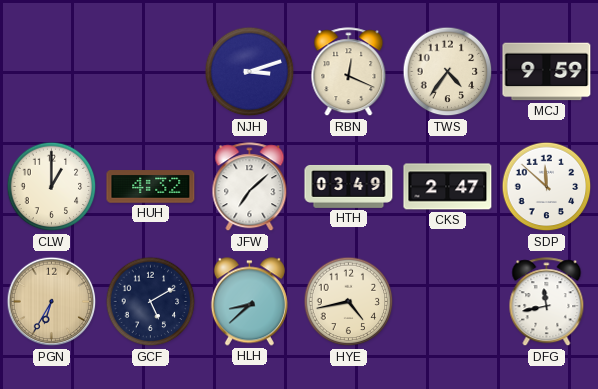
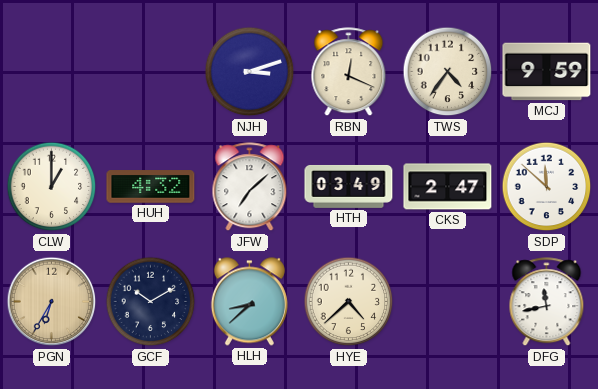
GCF: 5:10 -> 10:10
HYE: 4:43 -> 4:38
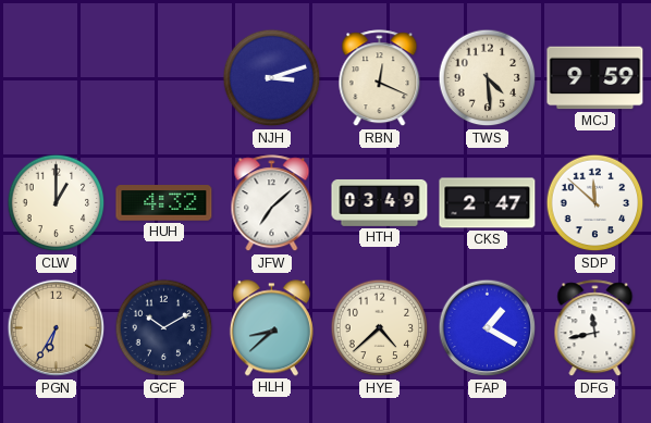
TWS: 4:36 -> 4:29
FAP: none -> 1:20
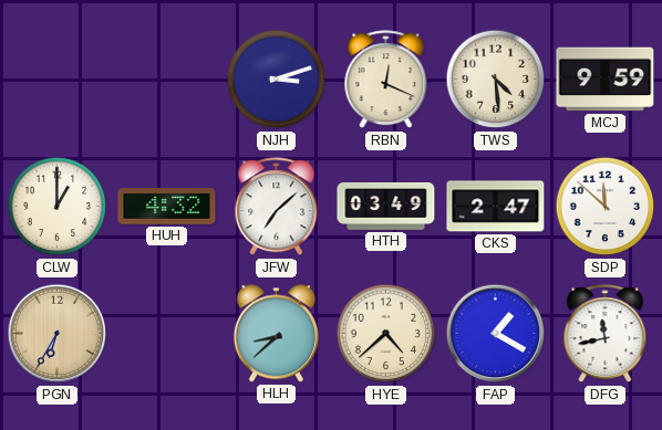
GCF: 10:10 -> none
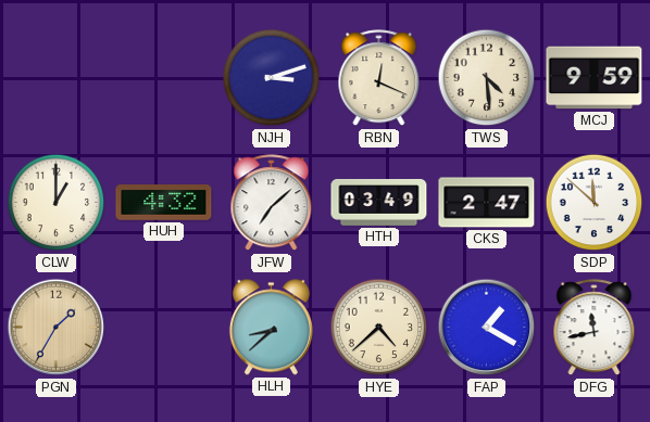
PGN: 6:35 -> 1:35
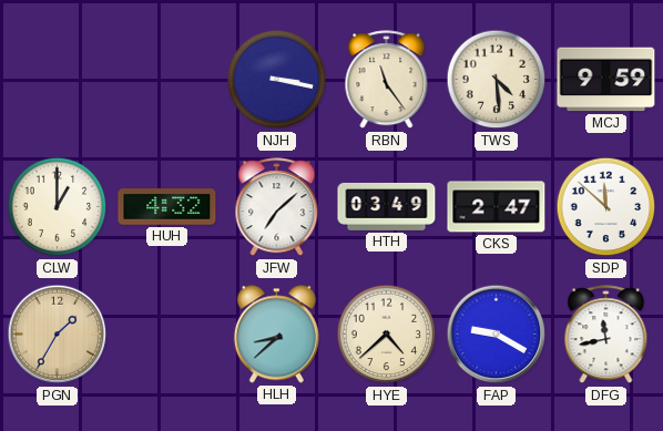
NJH: 3:12 -> 3:17
RBN: 12:19 -> 11:24
FAP: 1:20 -> 9:20
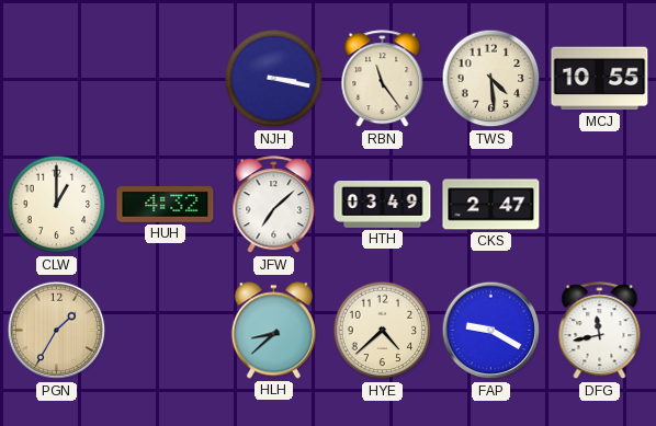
MCJ: 9:59 -> 10:55
SDP: 11:52 -> none
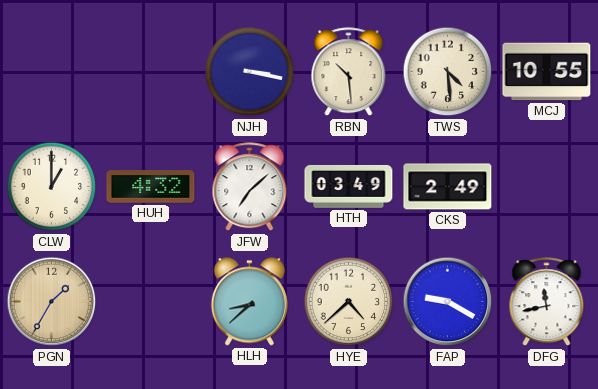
RBN: 11:24 -> 10:29
CKS: 2:47 -> 2:49
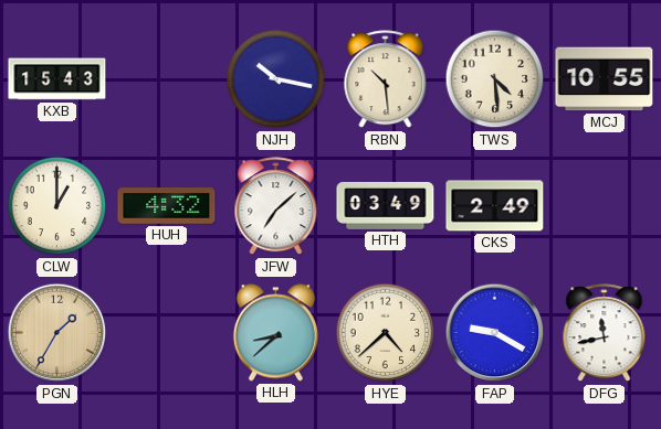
KXB: none -> 15:43
NJH: 3:17 -> 10:17
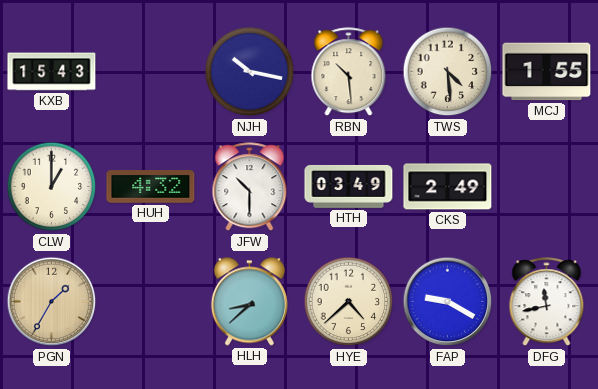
MCJ: 10:55 -> 1:55
JFW: 7:08 -> 10:30
